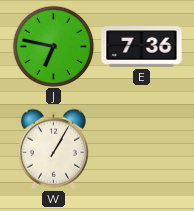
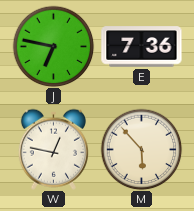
W: 1:05 -> 12:47
M: none -> 5:53
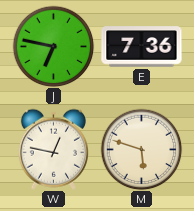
M: 5:53 -> 5:48
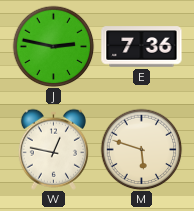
J: 6:47 -> 2:47
